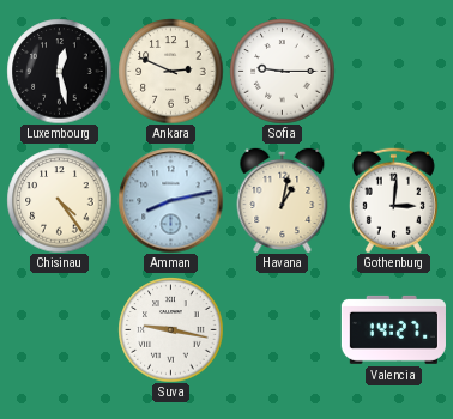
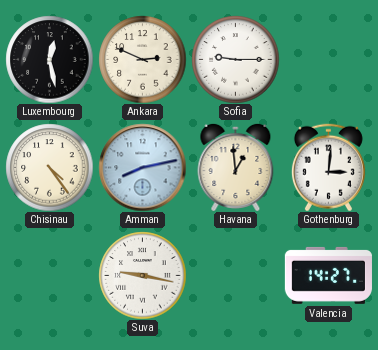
Havana: 1:02 -> 12:59
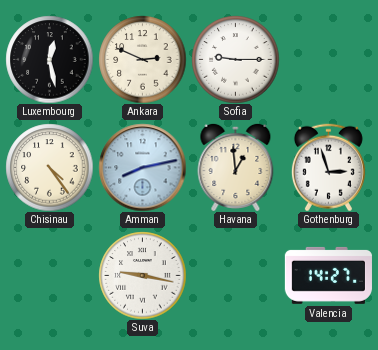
Gothenburg: 3:01 -> 2:57
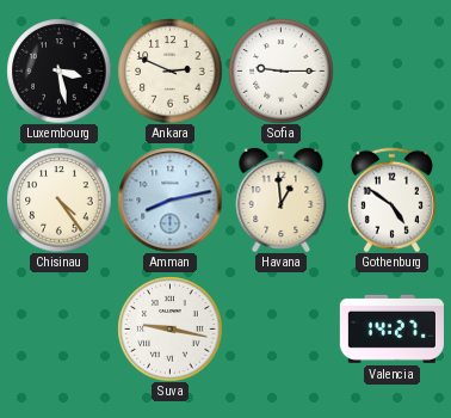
Luxembourg: 12:28 -> 3:28
Gothenburg: 2:57 -> 4:51
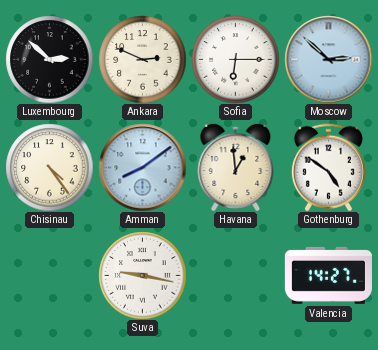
Luxembourg: 3:28 -> 2:52
Sofia: 9:15 -> 6:15
Moscow: none -> 2:52
Amman: 8:13 -> 8:09
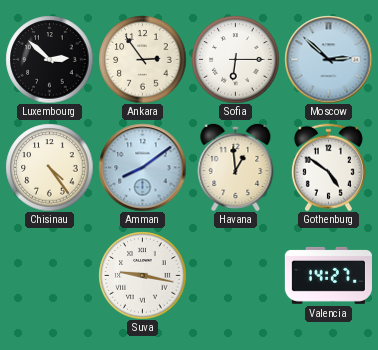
Ankara: 2:49 -> 2:54
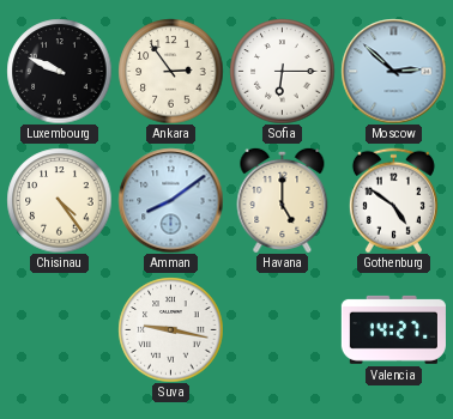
Luxembourg: 2:52 -> 9:49
Havana: 12:59 -> 5:00
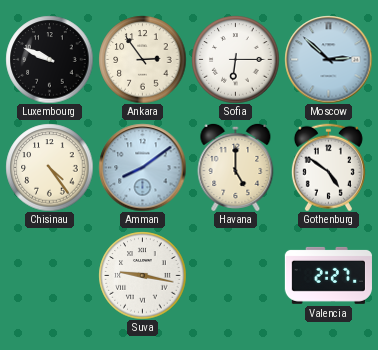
Valencia: 14:27 -> 2:27
